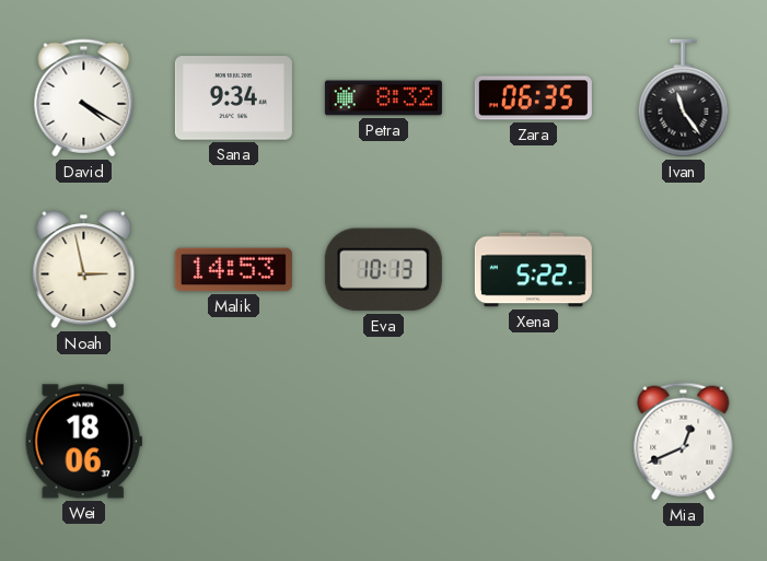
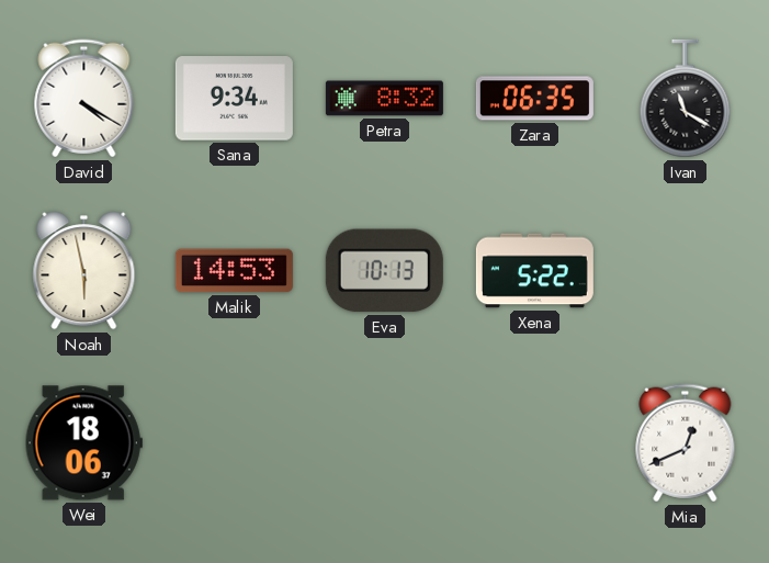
Ivan: 11:24 -> 11:20
Noah: 2:58 -> 5:58
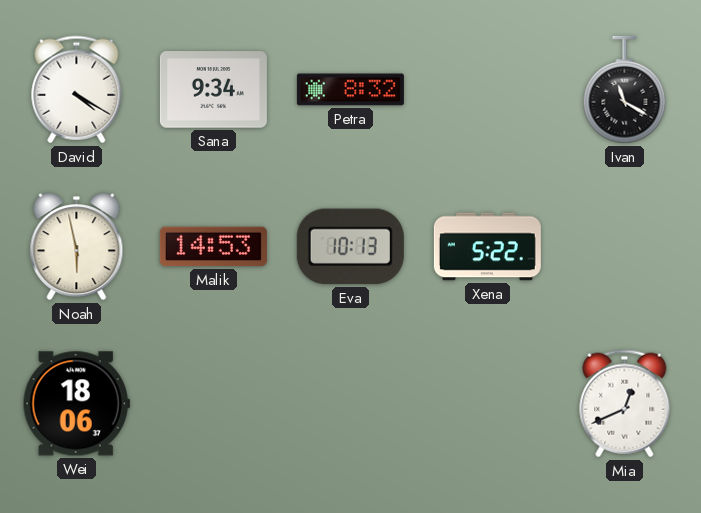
Zara: 06:35 -> none
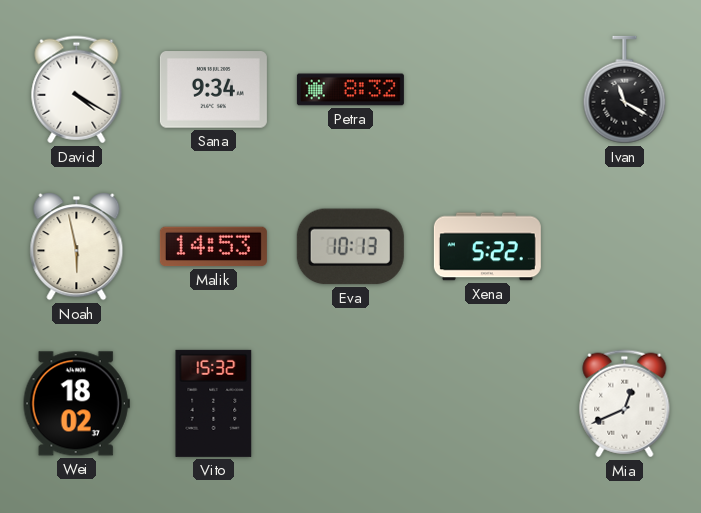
Wei: 18:06 -> 18:02
Vito: none -> 15:32
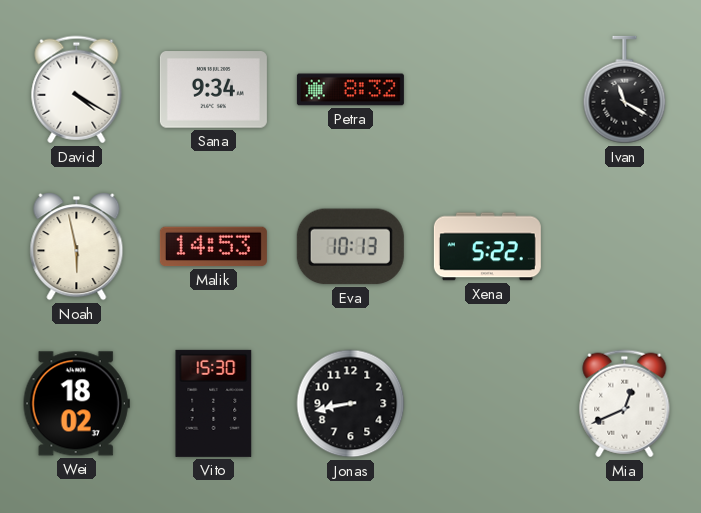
Vito: 15:32 -> 15:30
Jonas: none -> 8:43
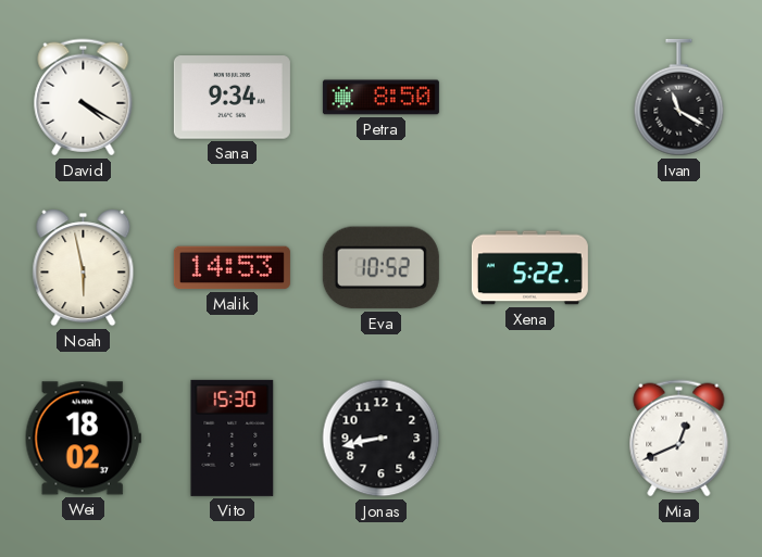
Petra: 8:32 -> 8:50
Eva: 10:13 -> 10:52
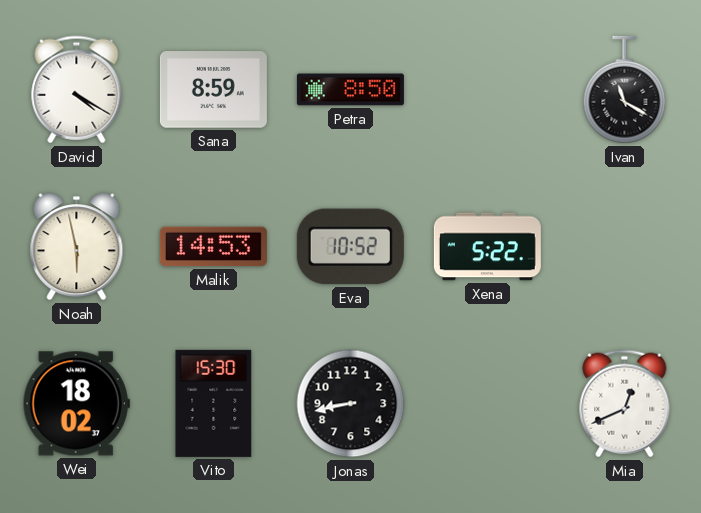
Sana: 9:34 -> 8:59
